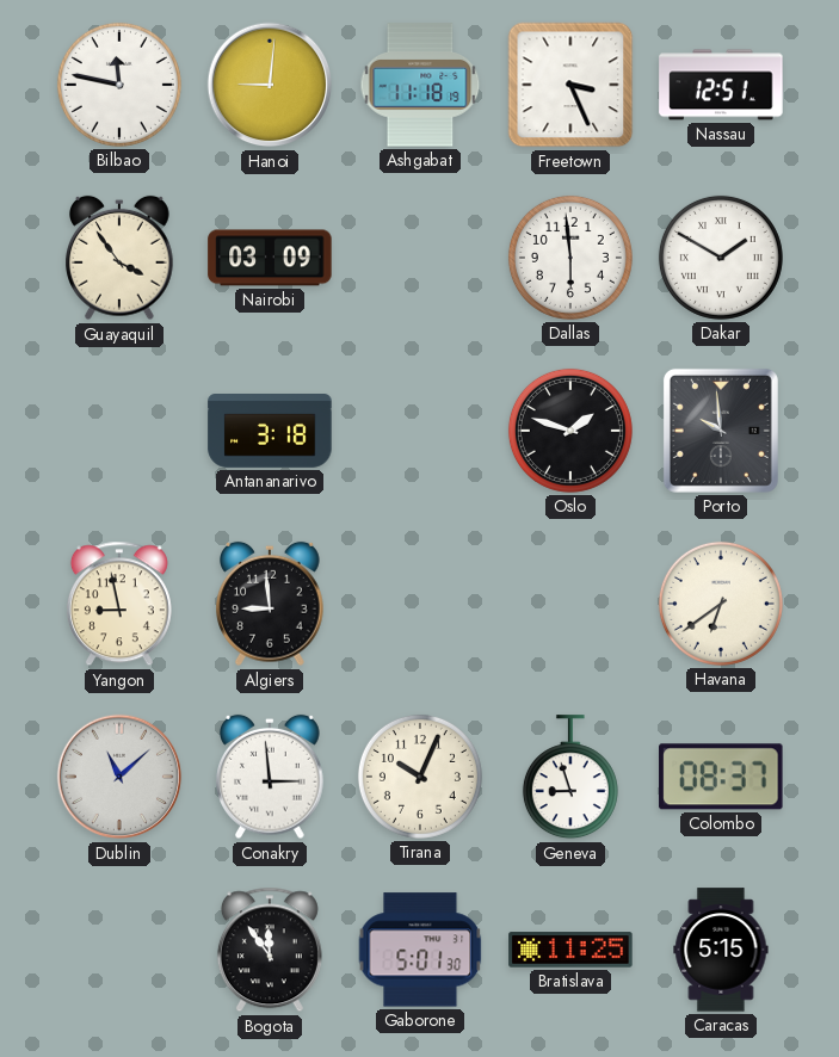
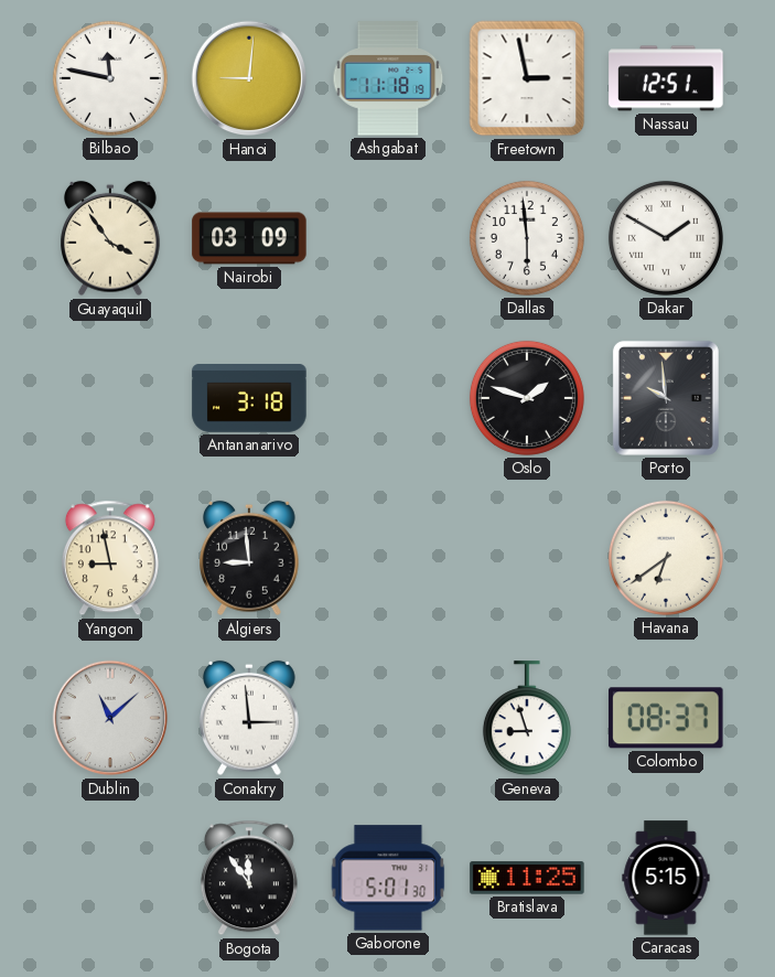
Freetown: 3:26 -> 2:58
Tirana: 10:04 -> none
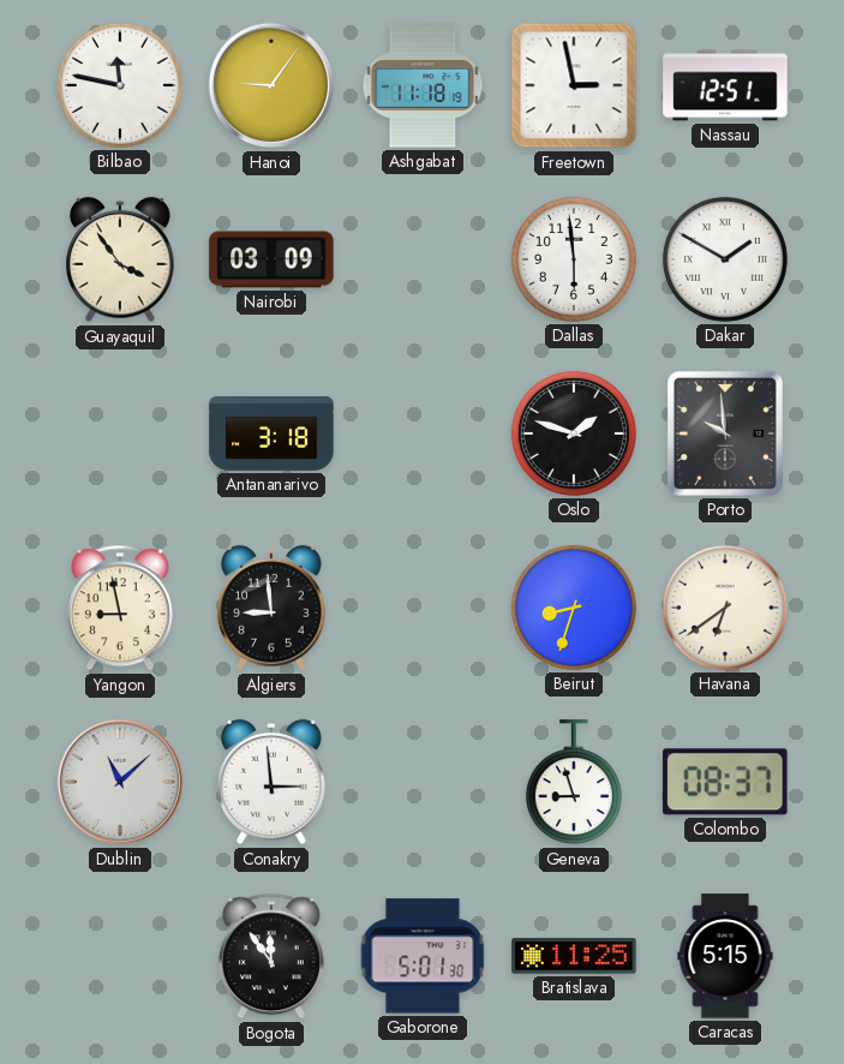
Hanoi: 9:01 -> 9:06
Beirut: none -> 8:33
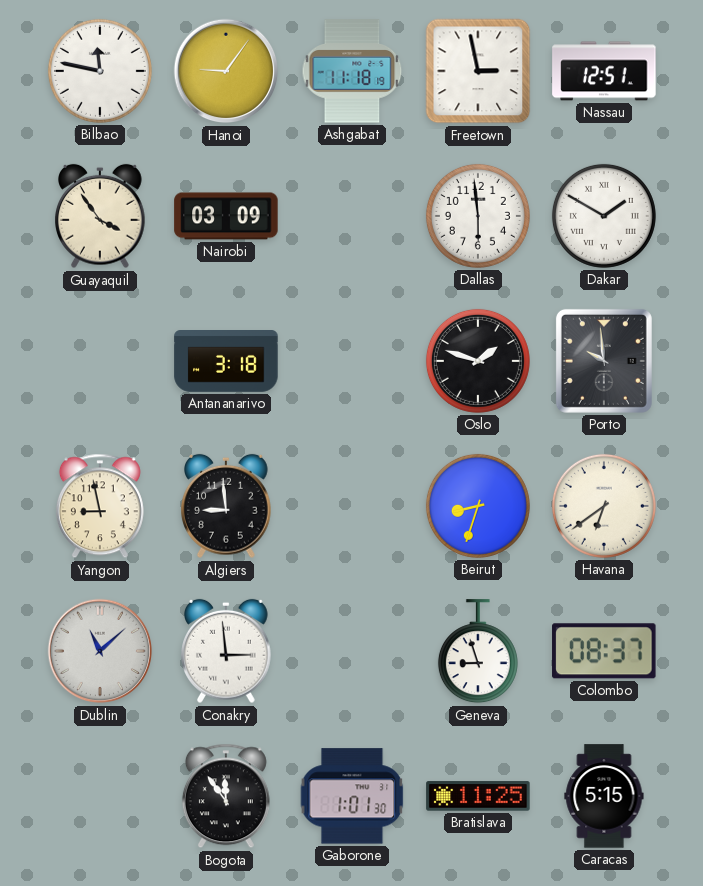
Gaborone: 5:01 -> 1:01
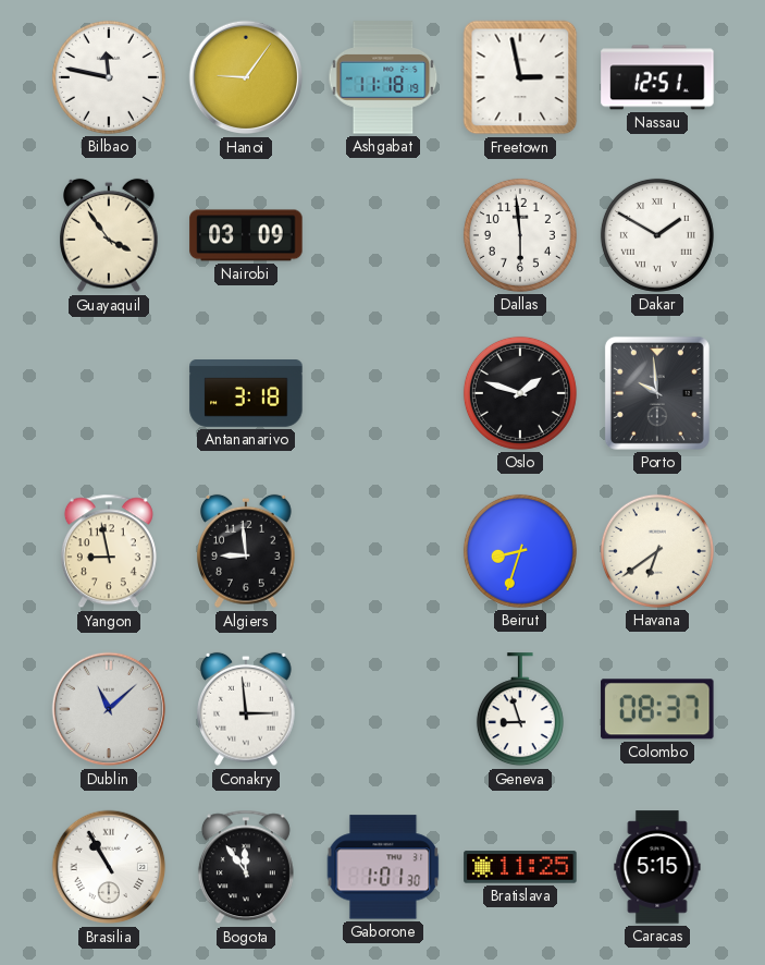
Brasilia: none -> 10:55
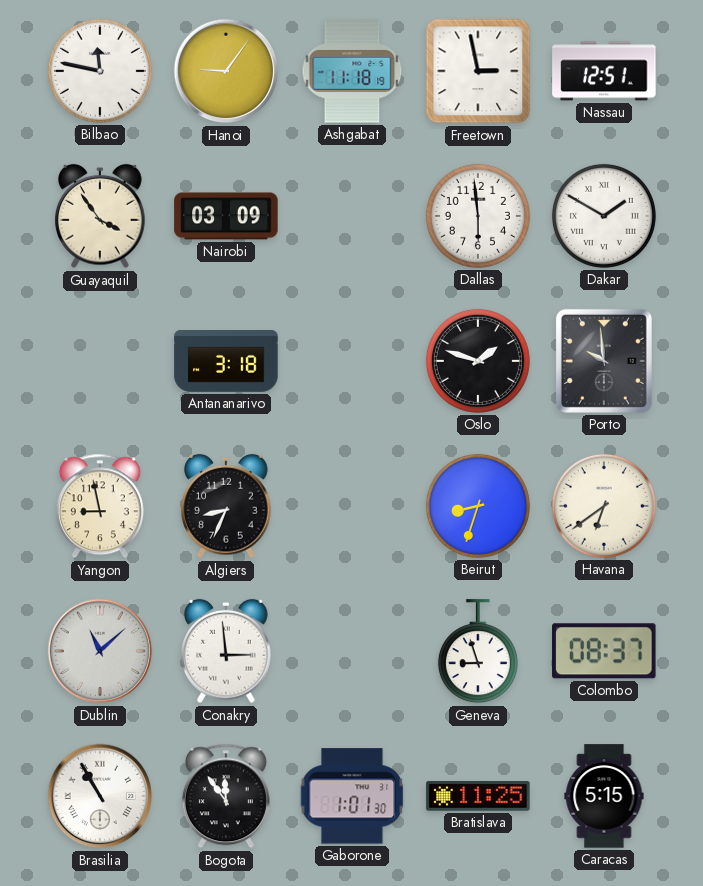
Algiers: 8:59 -> 8:34
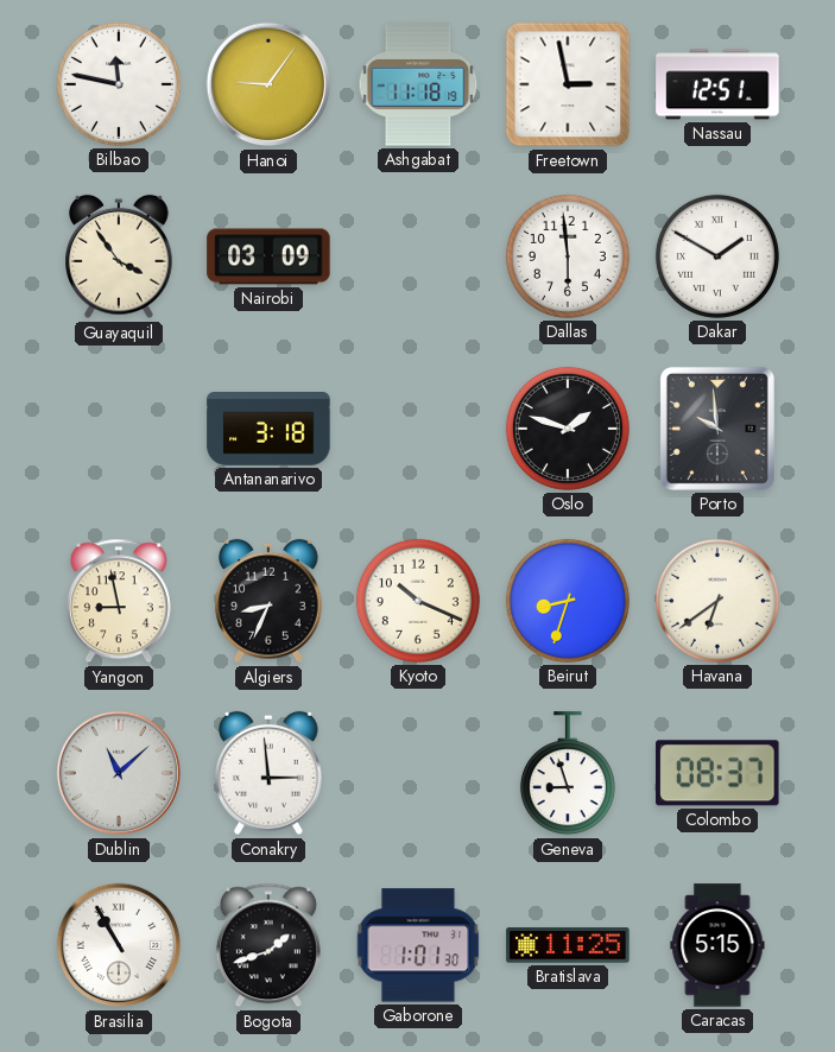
Kyoto: none -> 10:19
Bogota: 11:54 -> 1:42
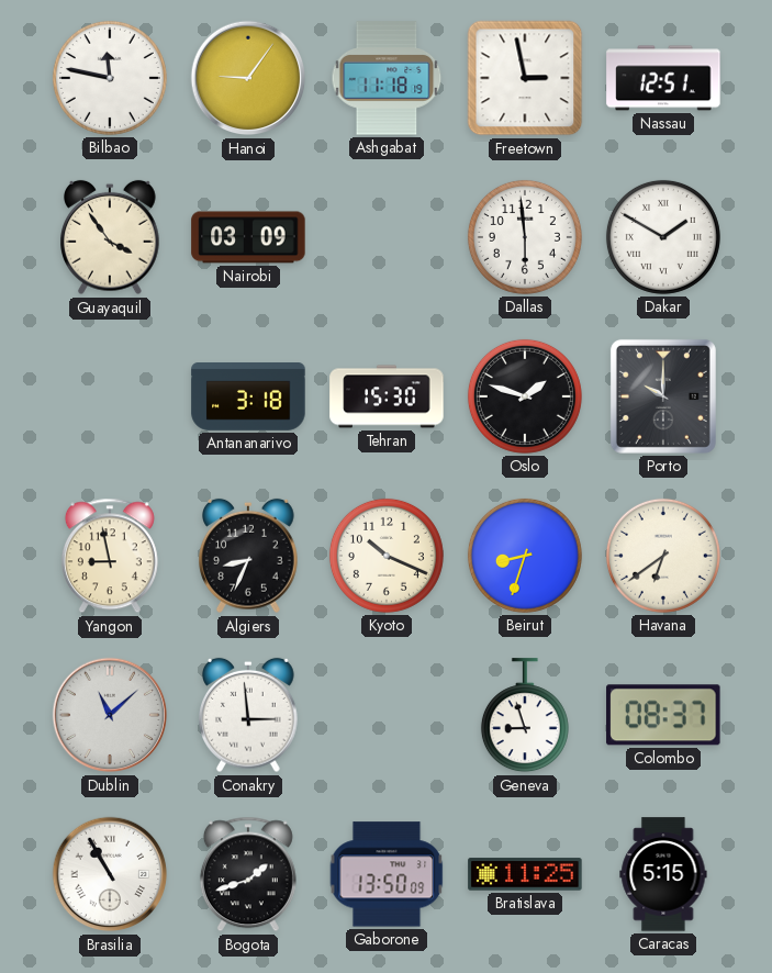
Tehran: none -> 15:30
Porto: 9:59 -> 10:00
Gaborone: 1:01 -> 13:50
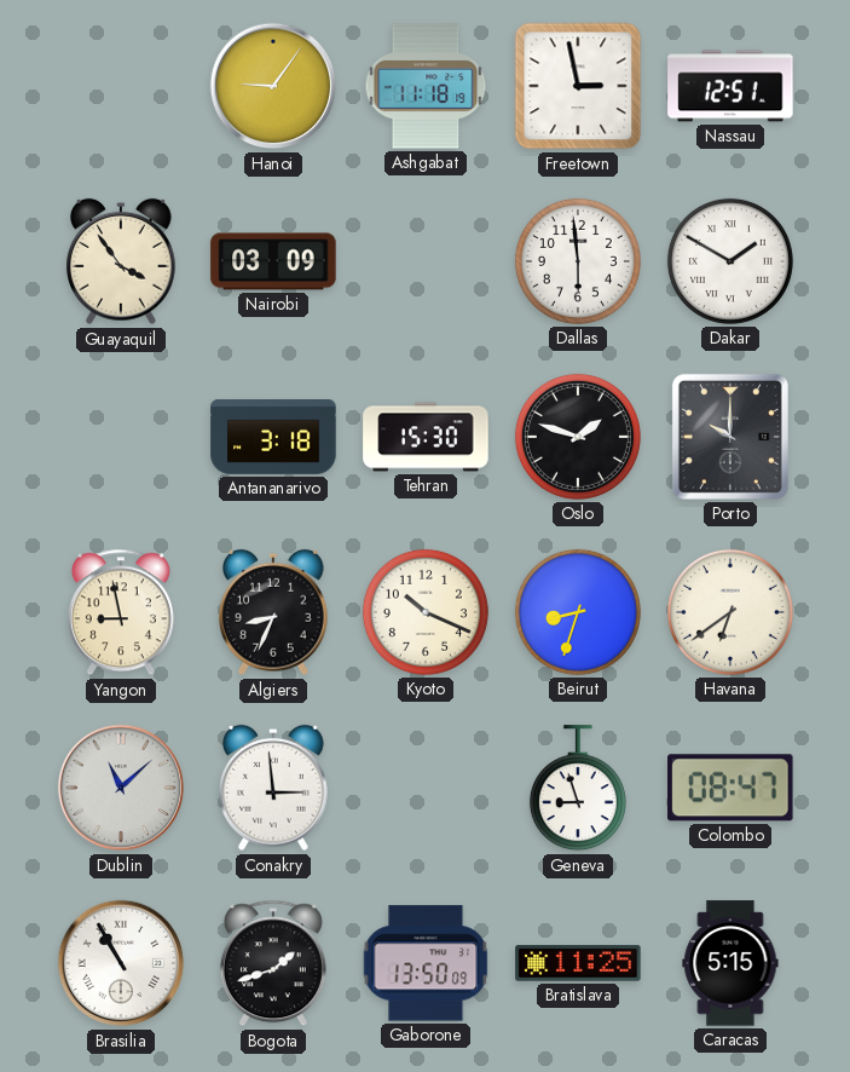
Bilbao: 11:47 -> none
Colombo: 08:37 -> 08:47
